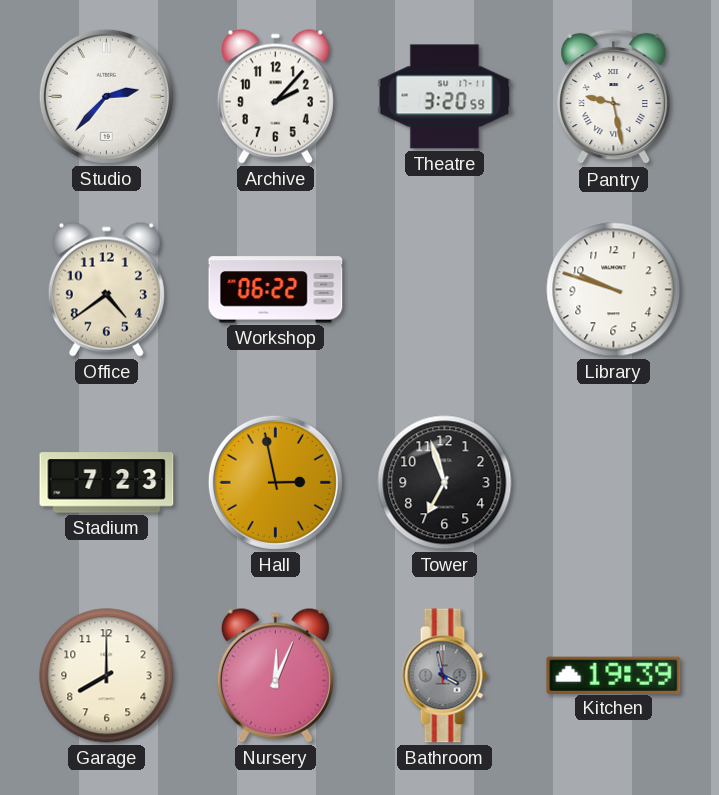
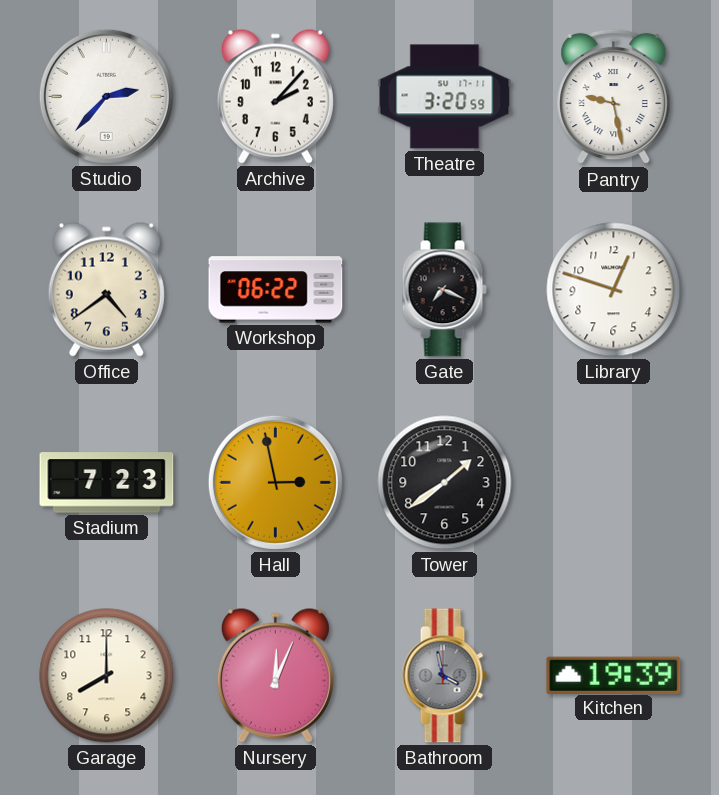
Gate: none -> 7:19
Library: 9:48 -> 12:48
Tower: 6:57 -> 1:39
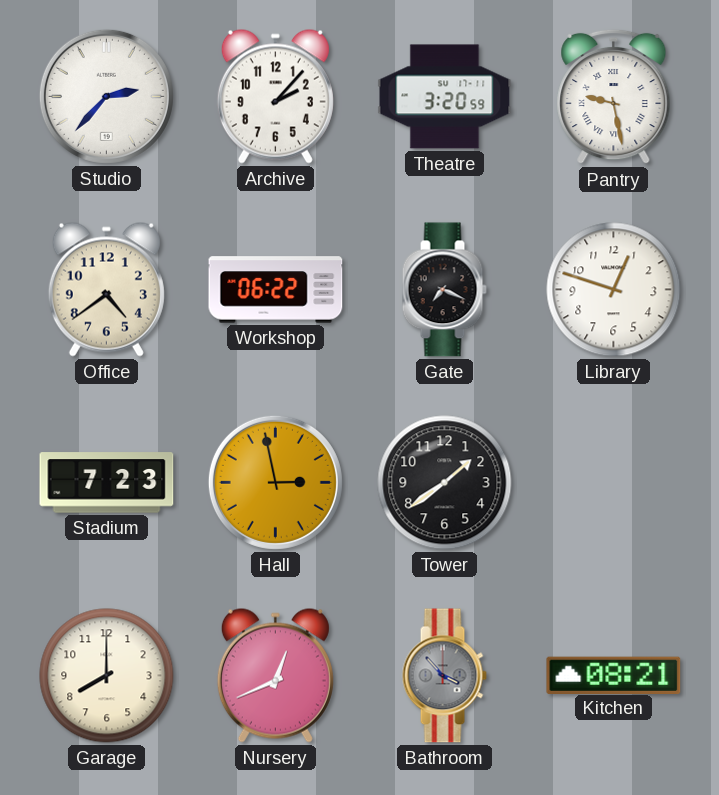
Nursery: 12:04 -> 12:41
Bathroom: 3:58 -> 3:53
Kitchen: 19:39 -> 08:21
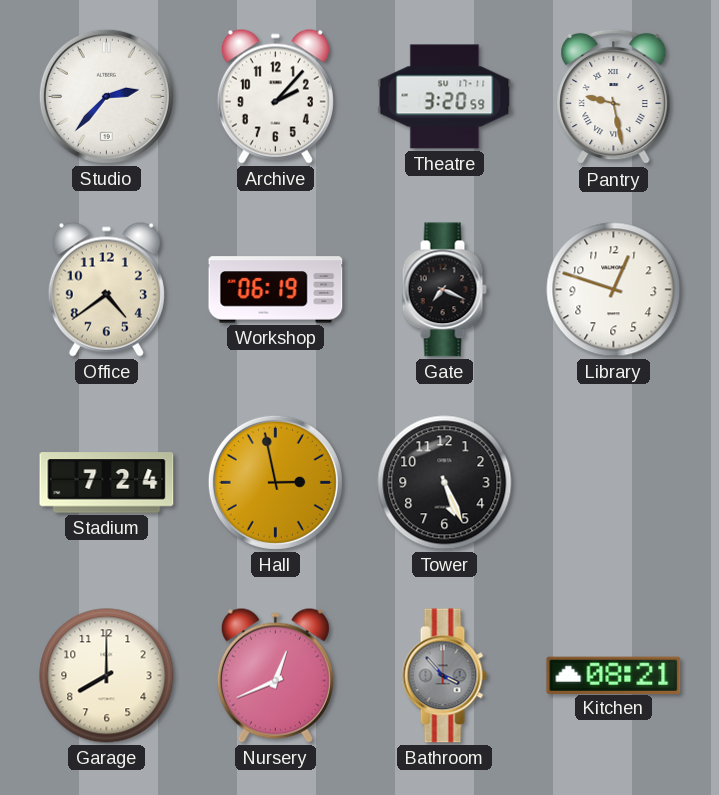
Workshop: 06:22 -> 06:19
Stadium: 7:23 -> 7:24
Tower: 1:39 -> 5:26
